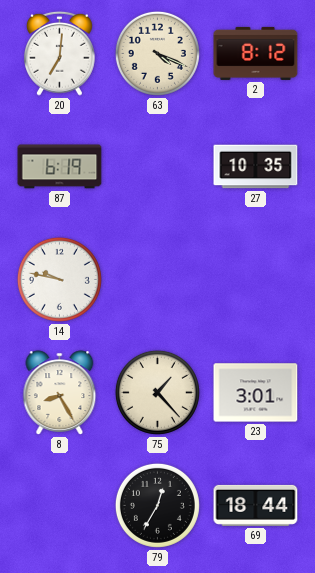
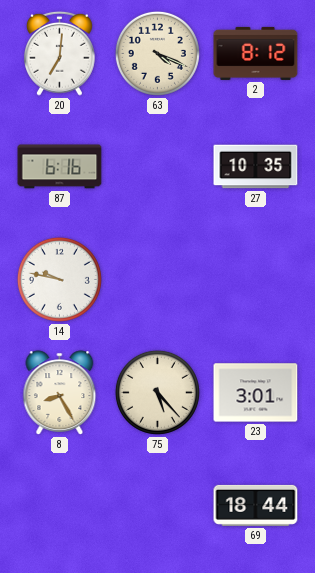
87: 6:19 -> 6:16
75: 1:23 -> 5:23
79: 12:35 -> none
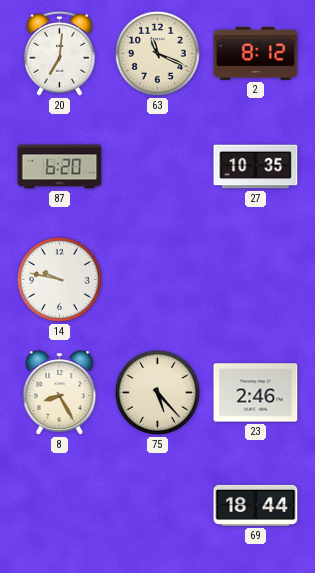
63: 4:19 -> 11:19
87: 6:16 -> 6:20
23: 3:01 -> 2:46
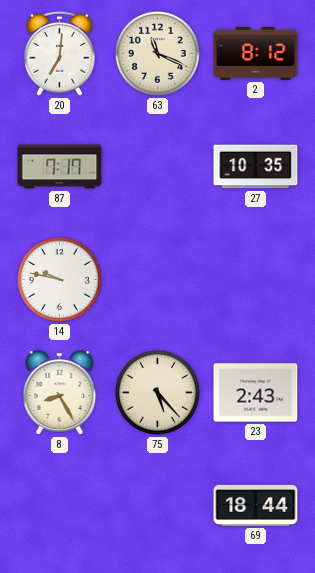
87: 6:20 -> 7:17
23: 2:46 -> 2:43
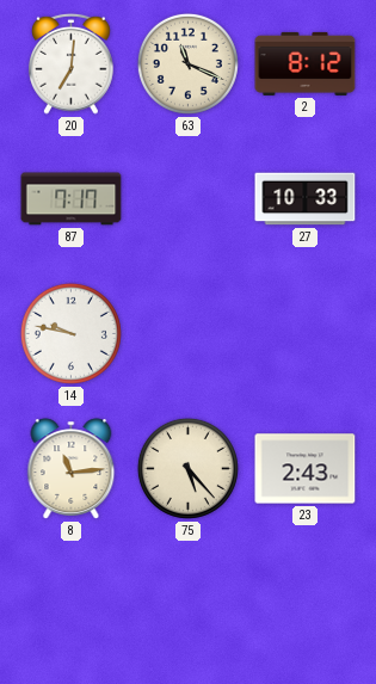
27: 10:35 -> 10:33
8: 8:25 -> 11:14
69: 18:44 -> none
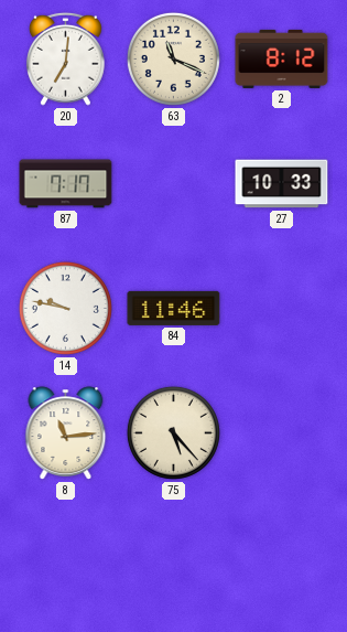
84: none -> 11:46
23: 2:43 -> none
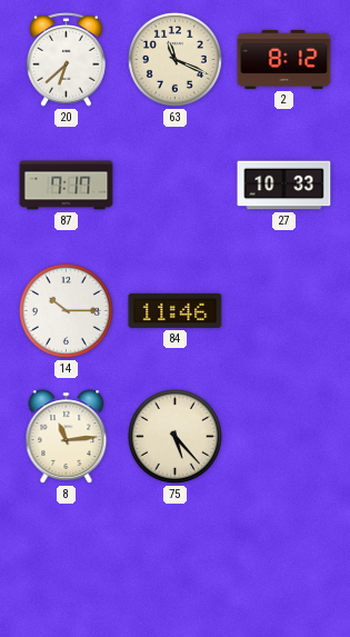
20: 7:01 -> 6:38
14: 9:47 -> 10:15
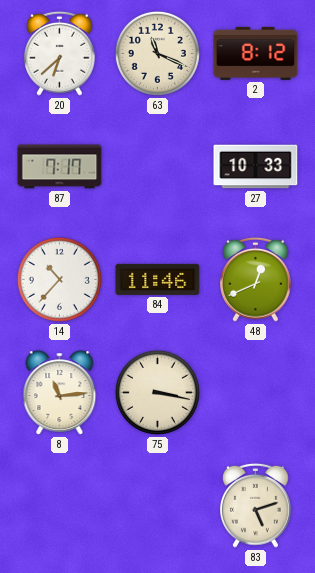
14: 10:15 -> 10:37
48: none -> 12:41
75: 5:23 -> 3:17
83: none -> 5:12
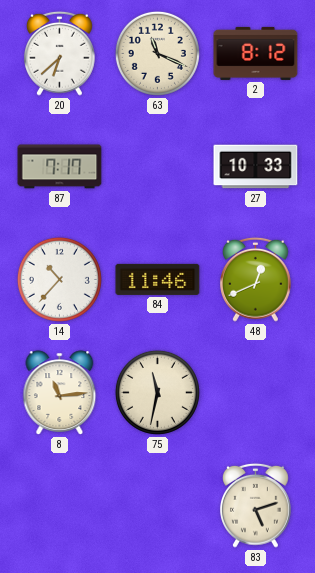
75: 3:17 -> 11:32
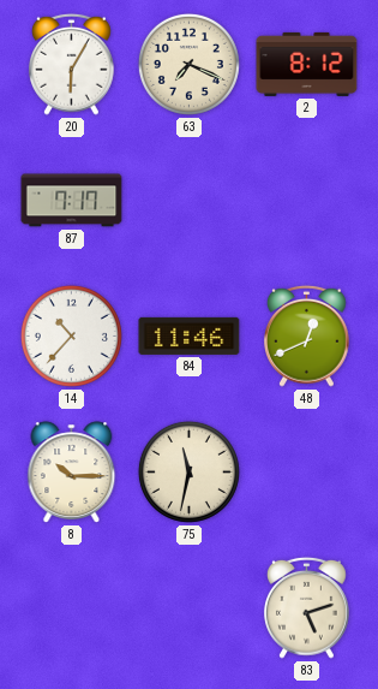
20: 6:38 -> 6:05
63: 11:19 -> 7:19
27: 10:33 -> none
8: 11:14 -> 10:15
